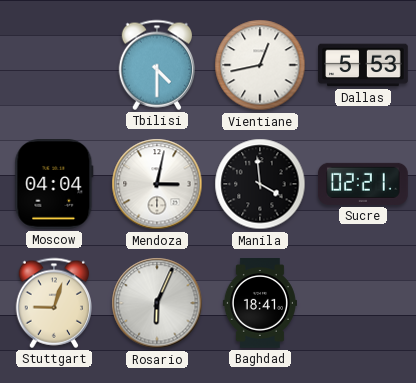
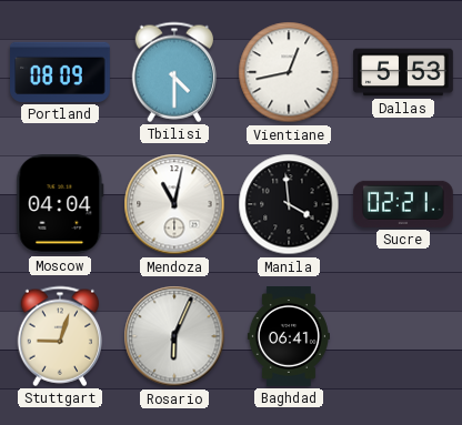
Portland: none -> 08:09
Mendoza: 3:02 -> 11:02
Baghdad: 18:41 -> 06:41
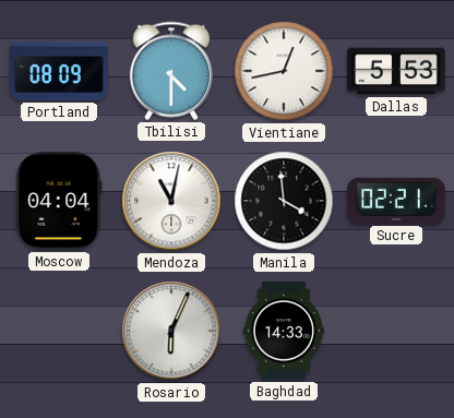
Stuttgart: 9:03 -> none
Baghdad: 06:41 -> 14:33
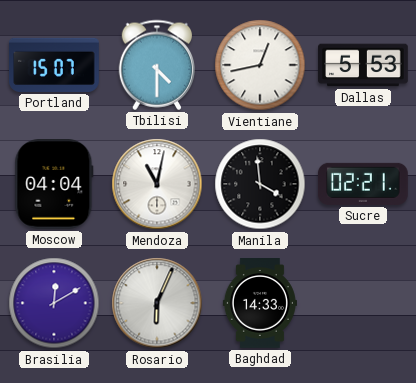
Portland: 08:09 -> 15:07
Brasilia: none -> 12:10
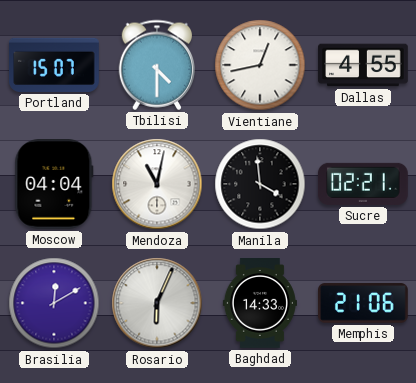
Dallas: 5:53 -> 4:55
Memphis: none -> 21:06
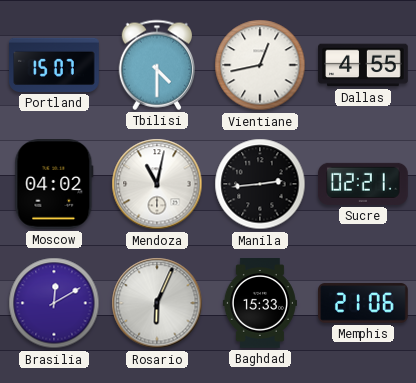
Moscow: 04:04 -> 04:02
Manila: 3:59 -> 2:44
Baghdad: 14:33 -> 15:33
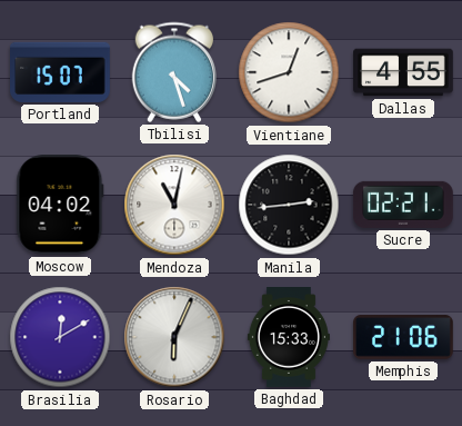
Tbilisi: 4:30 -> 4:27
Vientiane: 12:43 -> 12:42
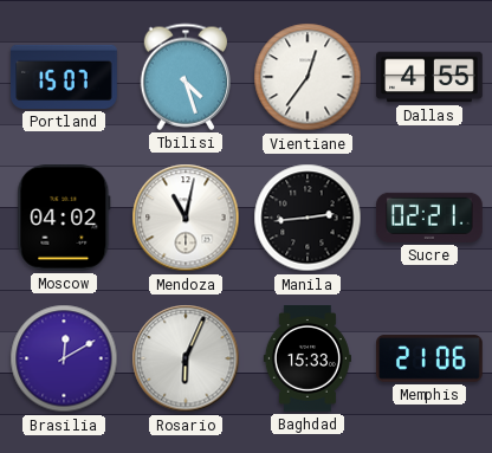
Vientiane: 12:42 -> 12:36
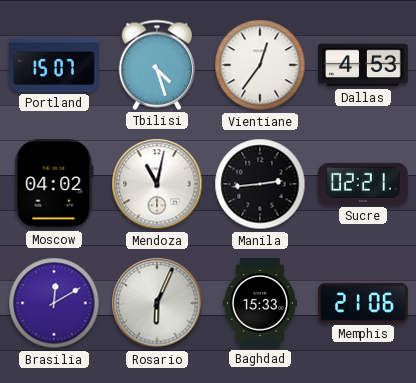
Dallas: 4:55 -> 4:53
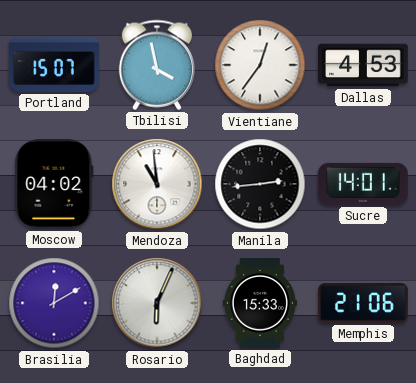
Tbilisi: 4:27 -> 3:58
Mendoza: 11:02 -> 10:59
Sucre: 02:21 -> 14:01
